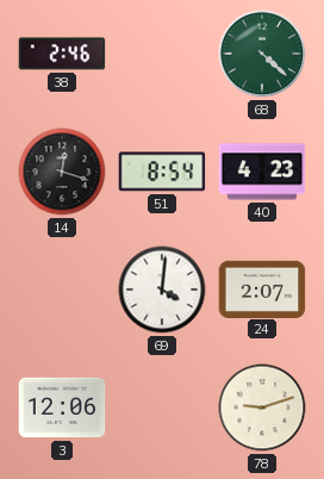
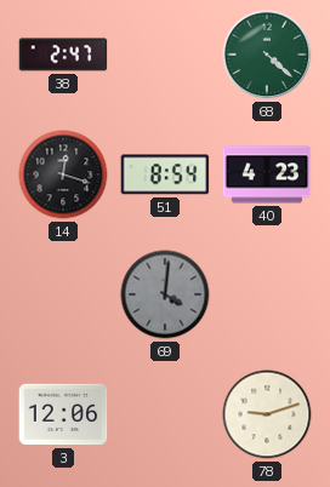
38: 2:46 -> 2:47
69 dial: white -> grey
24: 2:07 -> none
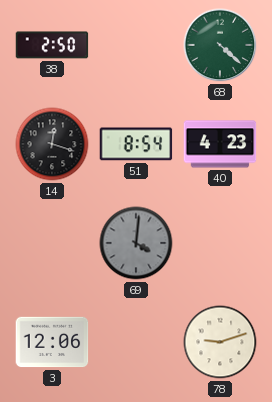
38: 2:47 -> 2:50
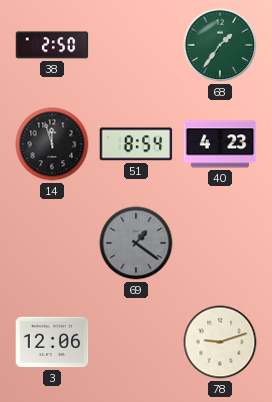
68: 4:22 -> 1:36
14: 12:18 -> 11:57
69: 4:01 -> 1:21
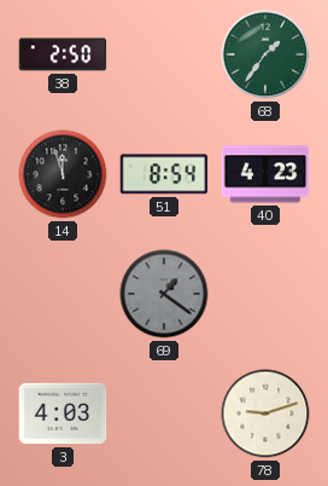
3: 12:06 -> 4:03
